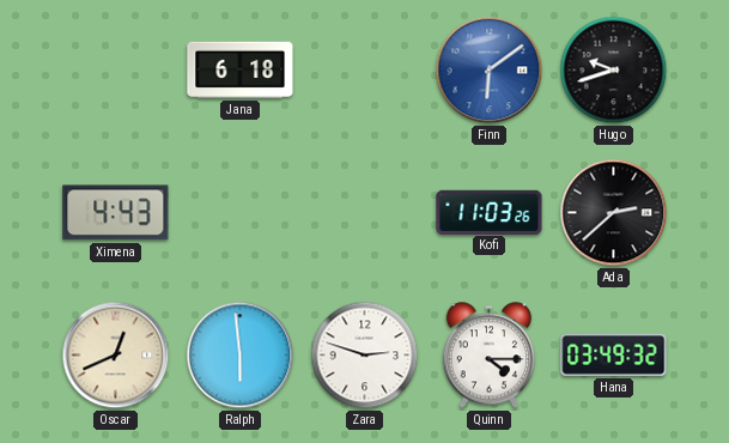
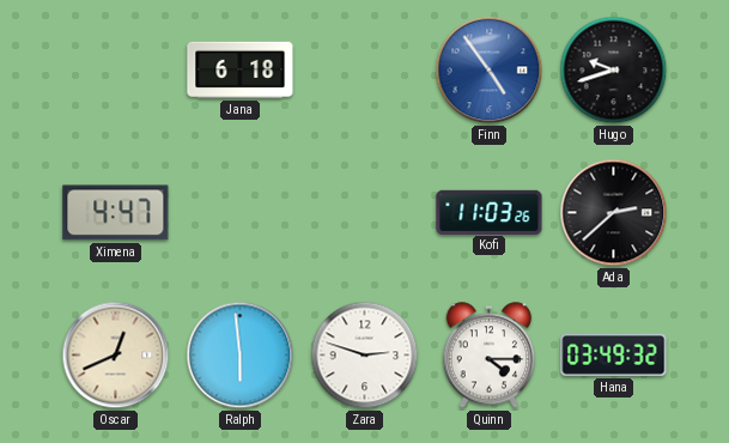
Finn: 6:09 -> 4:54
Ximena: 4:43 -> 4:47
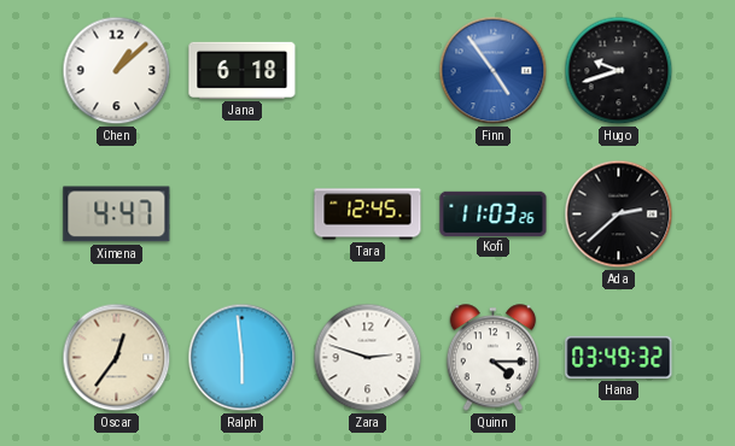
Chen: none -> 1:08
Tara: none -> 12:45
Oscar: 12:41 -> 12:36
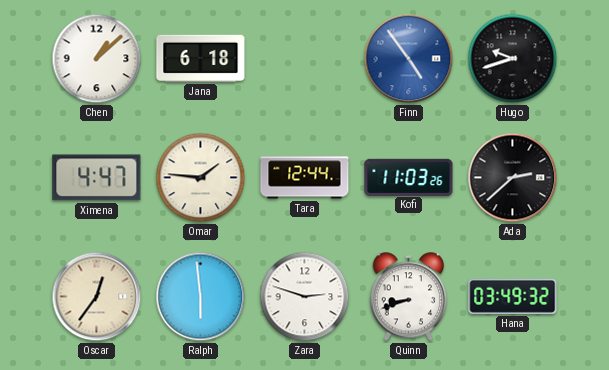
Omar: none -> 1:46
Tara: 12:45 -> 12:44
Quinn: 4:15 -> 8:42
